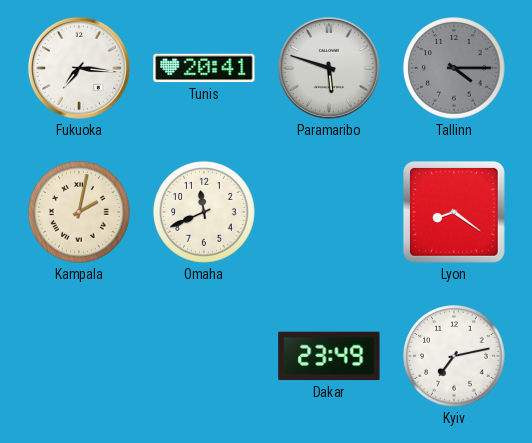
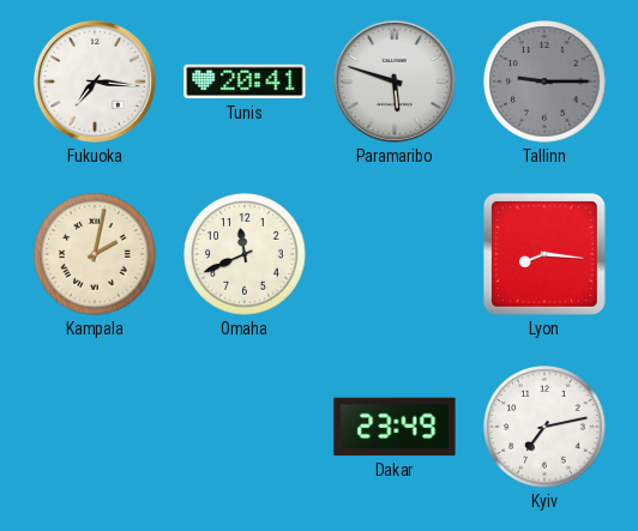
Tallinn: 4:15 -> 9:15
Lyon: 8:21 -> 8:16
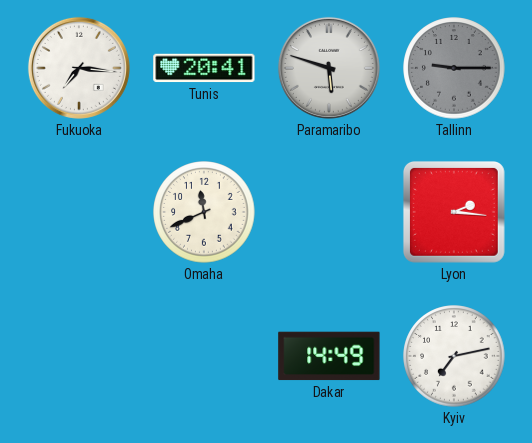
Kampala: 2:02 -> none
Lyon: 8:16 -> 2:16
Dakar: 23:49 -> 14:49
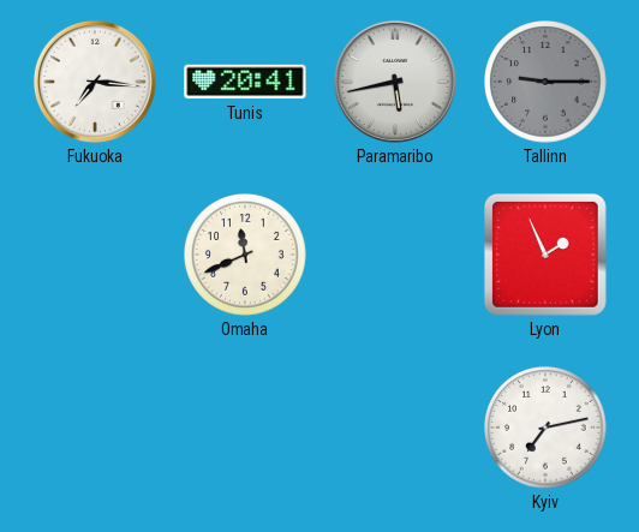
Paramaribo: 5:48 -> 5:43
Lyon: 2:16 -> 1:56
Dakar: 14:49 -> none
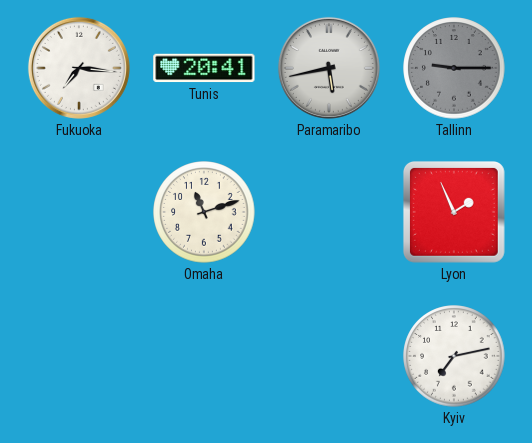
Omaha: 11:41 -> 11:12
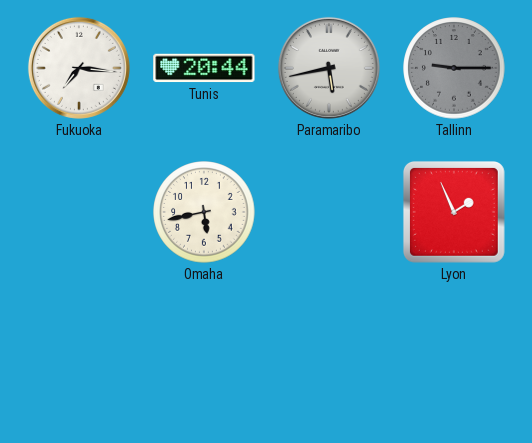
Tunis: 20:41 -> 20:44
Omaha: 11:12 -> 5:43
Kyiv: 7:13 -> none
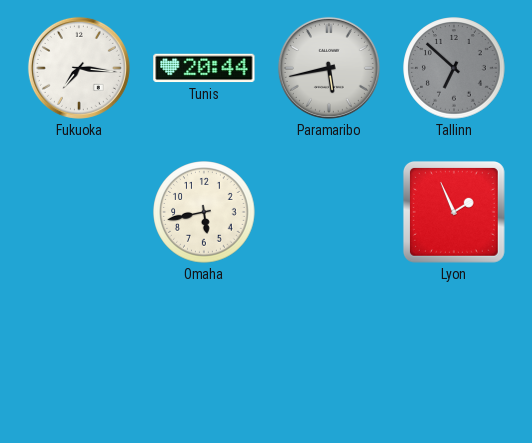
Tallinn: 9:15 -> 6:52
